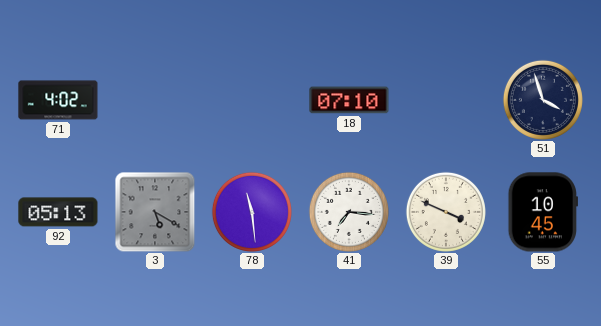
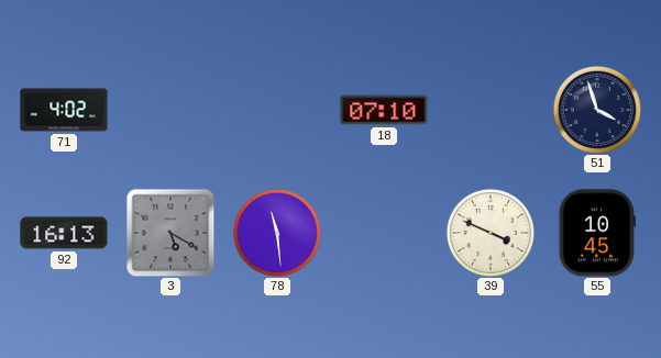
92: 05:13 -> 16:13
41: 7:16 -> none
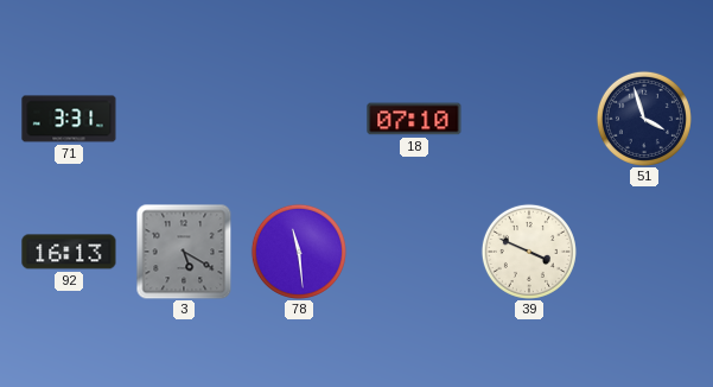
71: 4:02 -> 3:31
55: 10:45 -> none
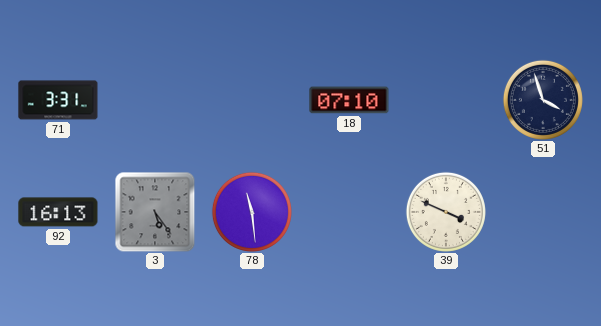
3: 5:20 -> 5:24
